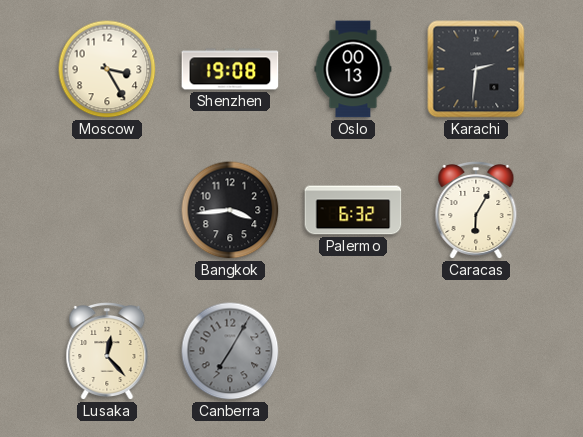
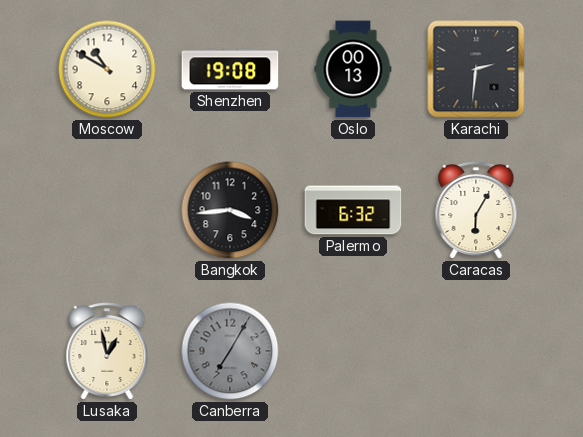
Moscow: 3:25 -> 10:50
Lusaka: 12:23 -> 12:58
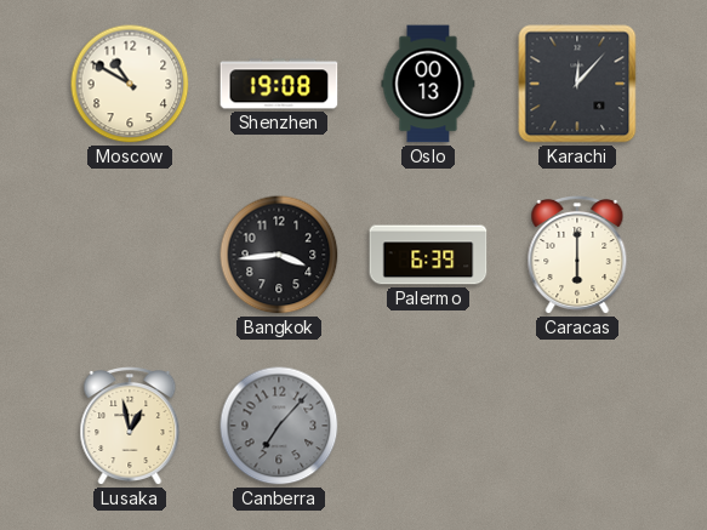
Karachi: 2:31 -> 12:07
Palermo: 6:32 -> 6:39
Caracas: 6:05 -> 6:00
Canberra: 7:05 -> 7:07
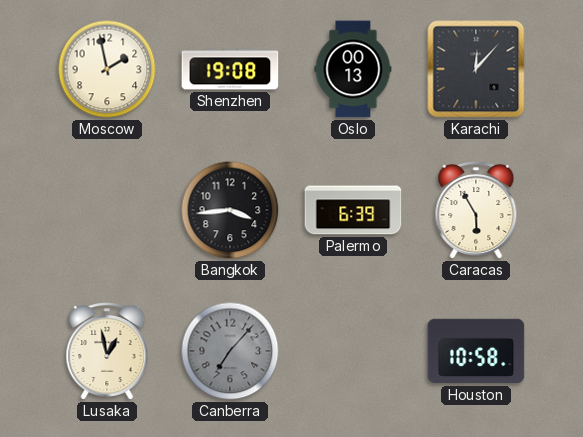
Moscow: 10:50 -> 1:58
Caracas: 6:00 -> 5:55
Houston: none -> 10:58
